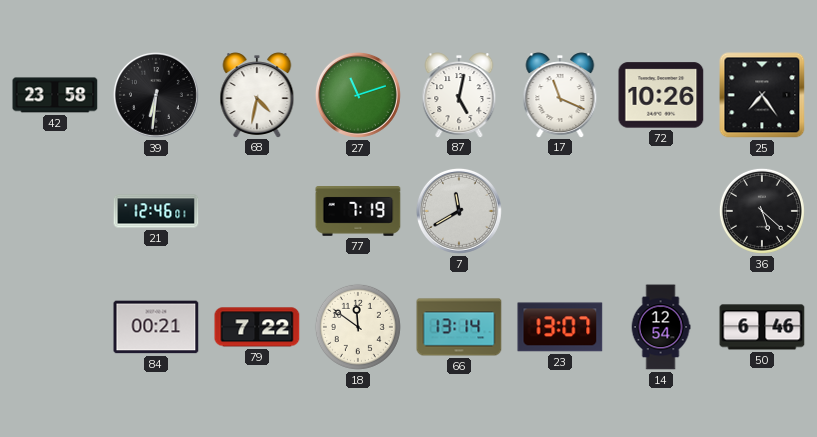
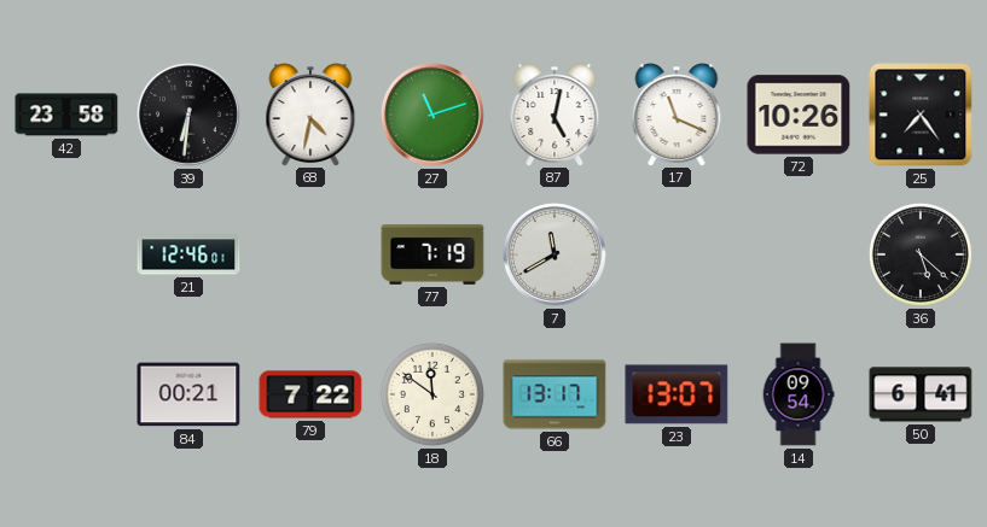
66: 13:14 -> 13:17
14: 12:54 -> 09:54
50: 6:46 -> 6:41
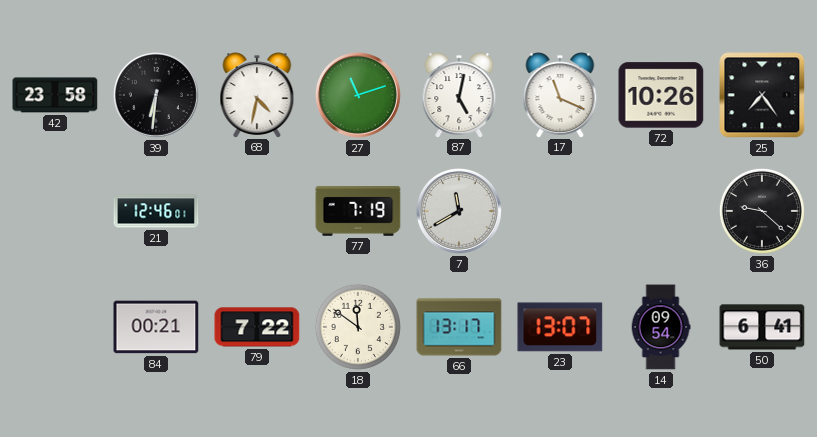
36: 5:22 -> 9:22
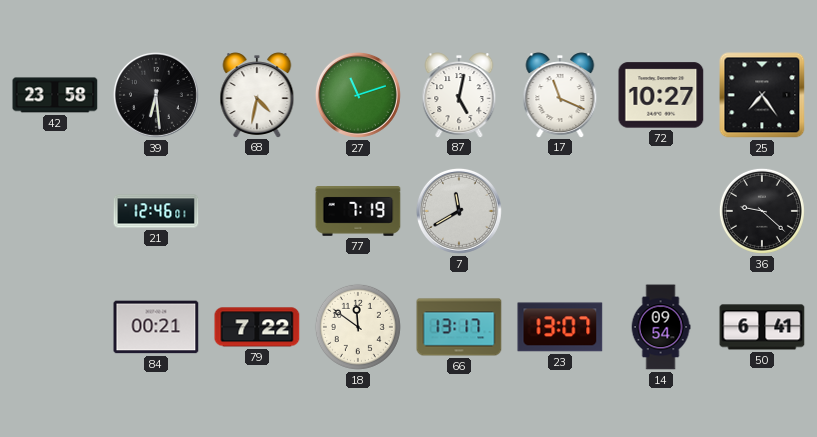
39: 6:31 -> 6:29
72: 10:26 -> 10:27
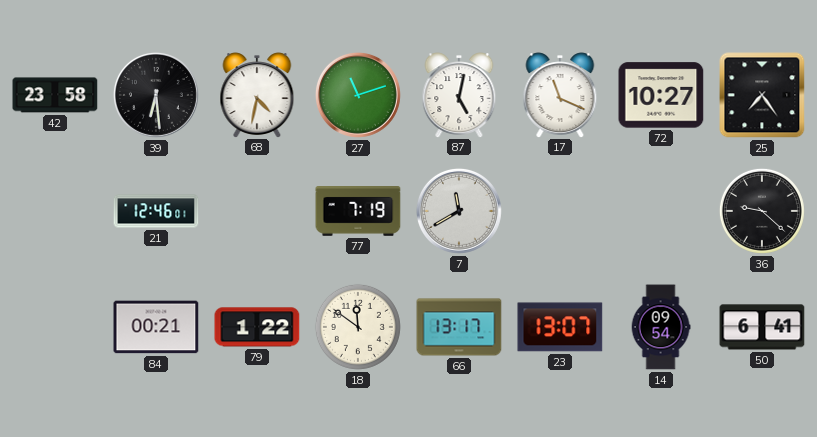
79: 7:22 -> 1:22
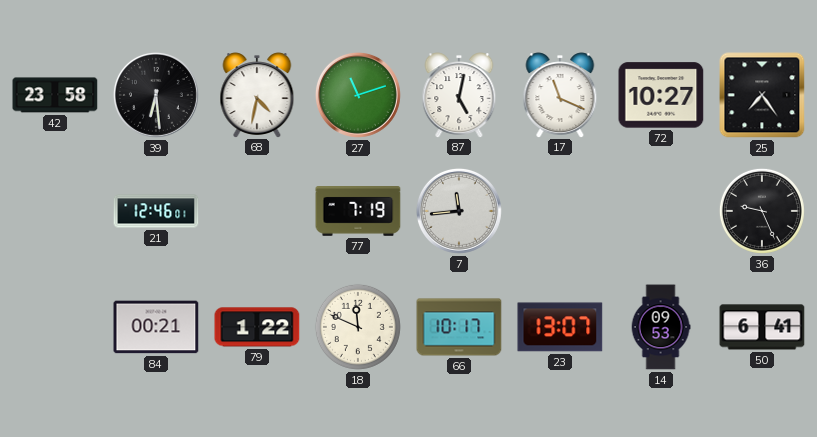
7: 11:40 -> 11:44
36: 9:22 -> 9:26
18: 11:51 -> 11:49
66: 13:17 -> 10:17
14: 09:54 -> 09:53
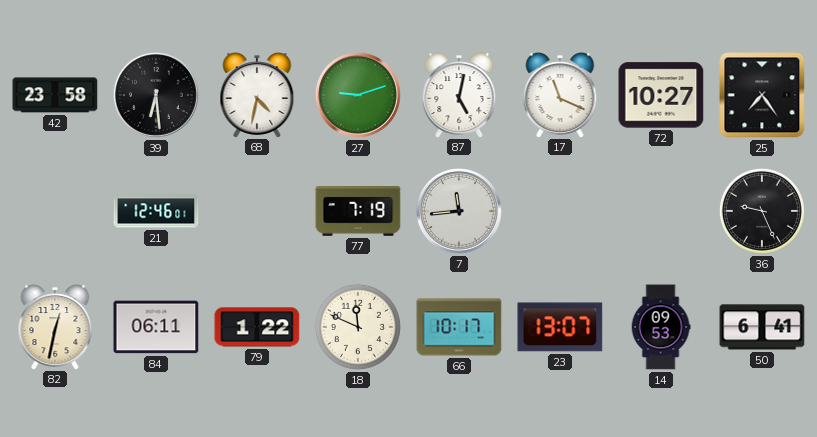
27: 11:12 -> 9:12
82: none -> 12:32
84: 00:21 -> 06:11
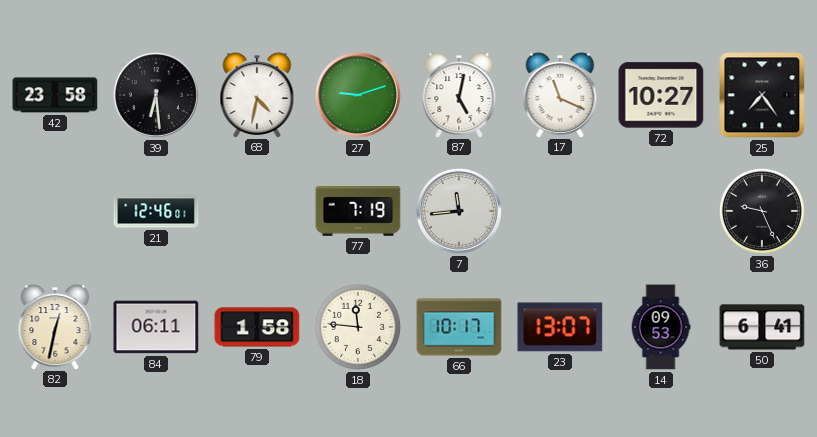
79: 1:22 -> 1:58
18: 11:49 -> 11:46
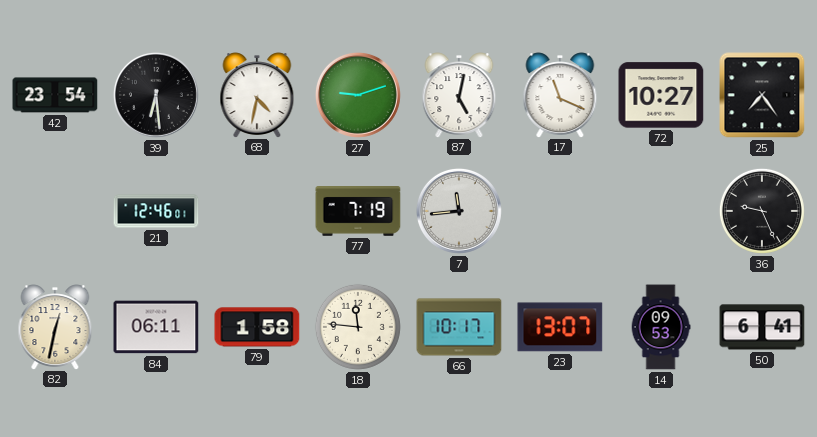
42: 23:58 -> 23:54
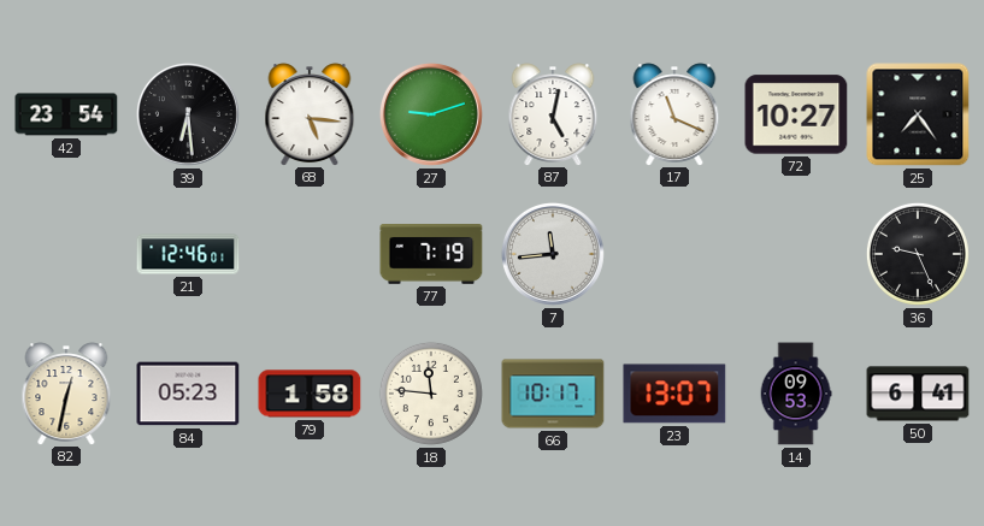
68: 4:32 -> 5:16
84: 06:11 -> 05:23
